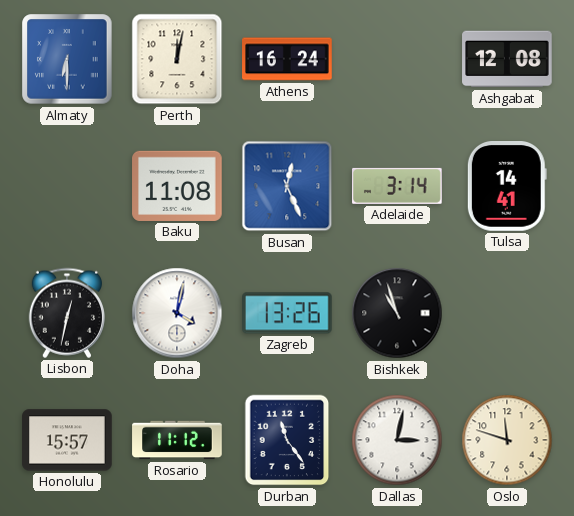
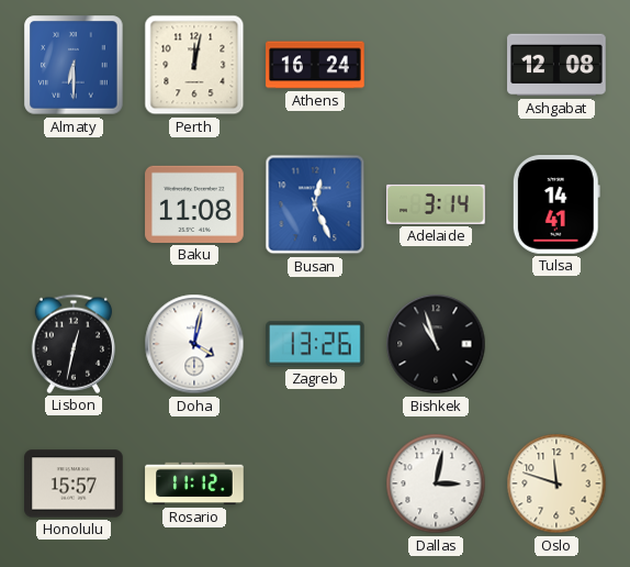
Durban: 11:24 -> none
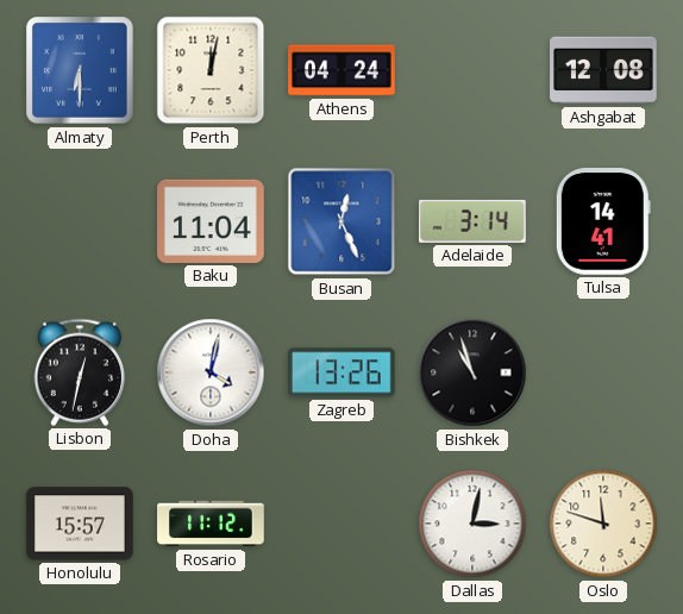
Athens: 16:24 -> 04:24
Baku: 11:08 -> 11:04
